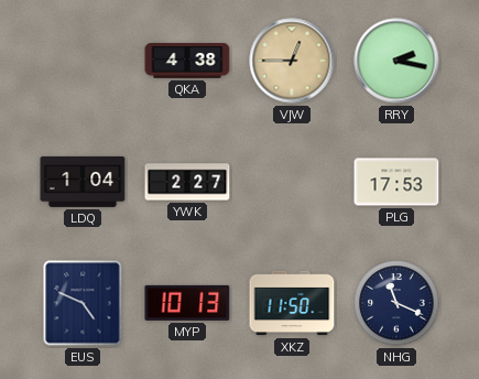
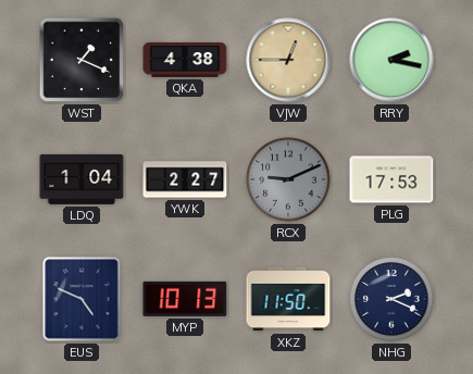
WST: none -> 1:19
RCX: none -> 9:11
NHG: 11:19 -> 2:19
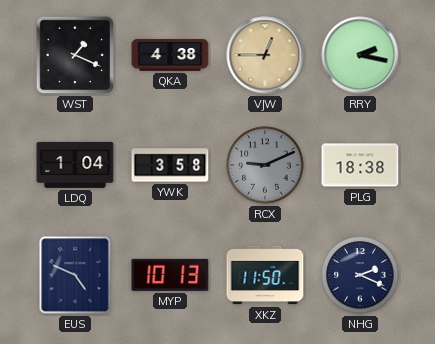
YWK: 2:27 -> 3:58
PLG: 17:53 -> 18:38
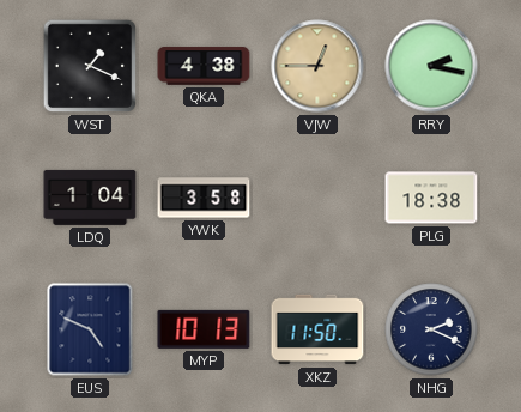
RCX: 9:11 -> none
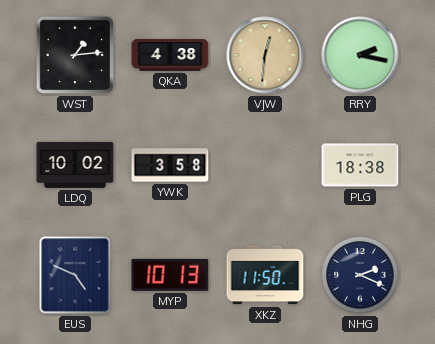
WST: 1:19 -> 1:14
VJW: 12:45 -> 12:31
LDQ: 1:04 -> 10:02
